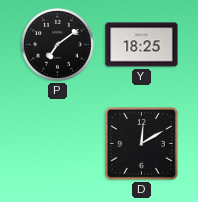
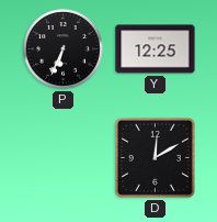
P: 7:09 -> 6:34
Y: 18:25 -> 12:25
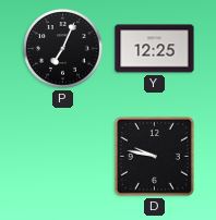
P: 6:34 -> 7:04
D: 12:10 -> 9:47
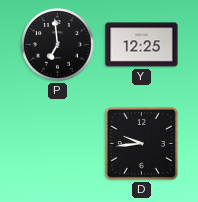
P: 7:04 -> 6:59
D: 9:47 -> 9:44
